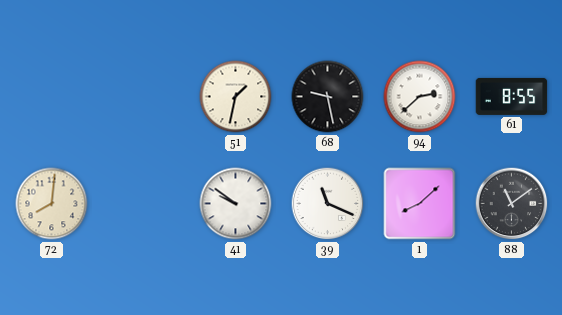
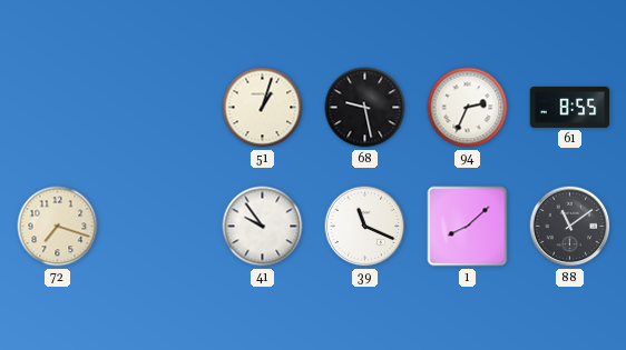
51: 1:32 -> 1:03
94: 2:38 -> 2:34
72: 8:01 -> 7:18
41: 9:51 -> 9:54
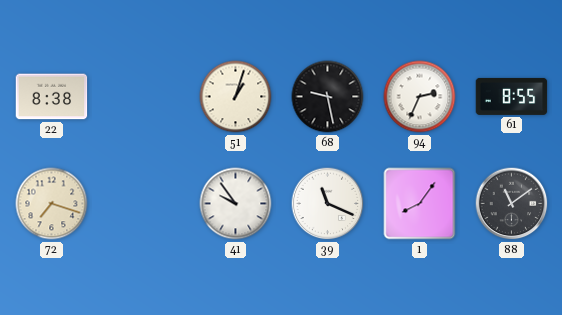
22: none -> 8:38
1: 8:08 -> 8:06
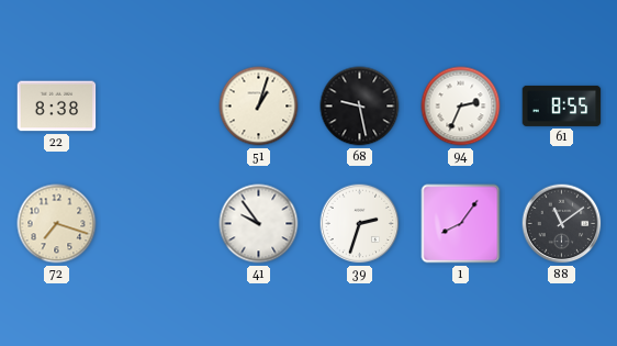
39: 11:19 -> 2:33
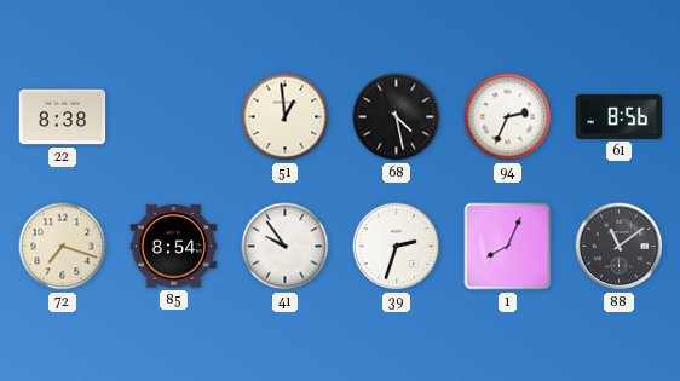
51: 1:03 -> 12:59
68: 9:28 -> 4:28
61: 8:55 -> 8:56
85: none -> 8:54
1: 8:06 -> 8:04
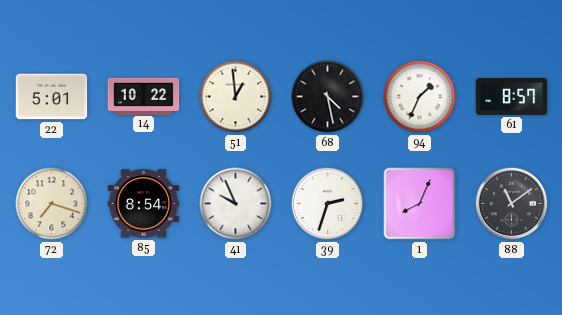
22: 8:38 -> 5:01
14: none -> 10:22
94: 2:34 -> 1:34
61: 8:56 -> 8:57
41: 9:54 -> 9:56
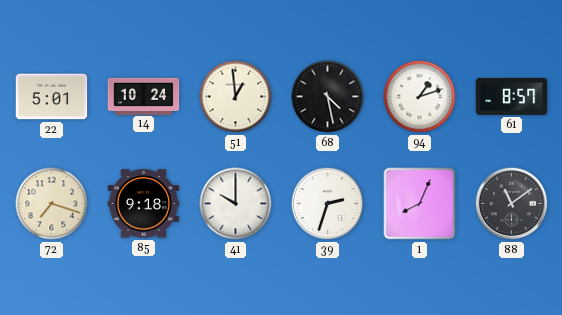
14: 10:22 -> 10:24
94: 1:34 -> 1:12
85: 8:54 -> 9:18
41: 9:56 -> 10:00
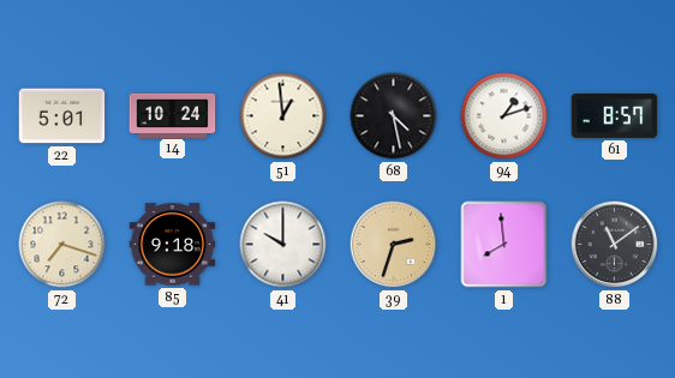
39 dial: white -> champagne
1: 8:04 -> 7:59
